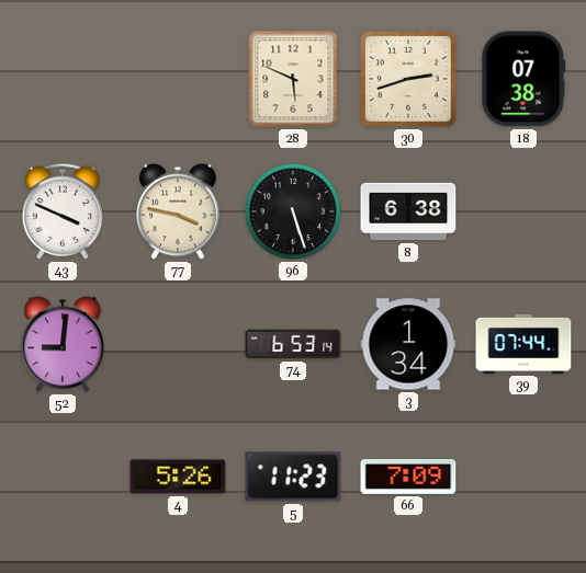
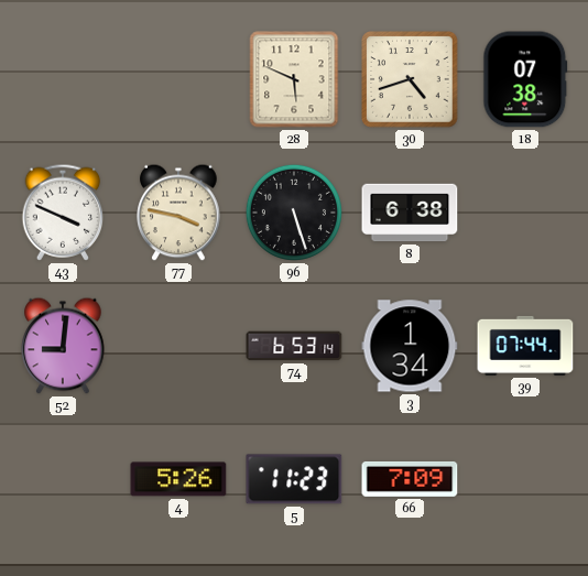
30: 2:42 -> 4:42
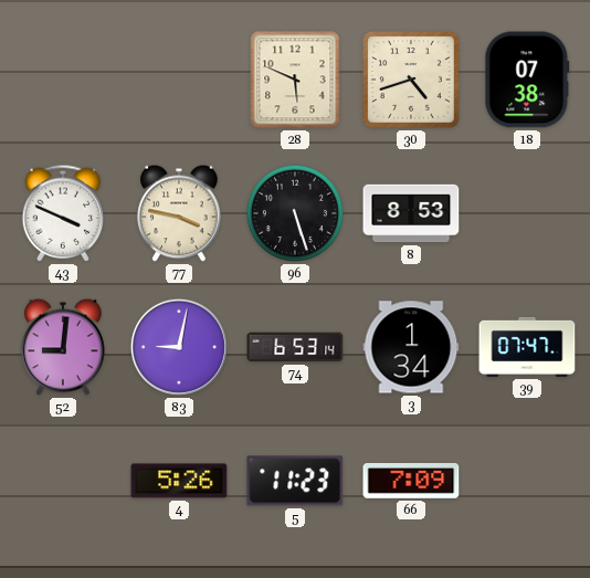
8: 6:38 -> 8:53
83: none -> 9:02
39: 07:44 -> 07:47
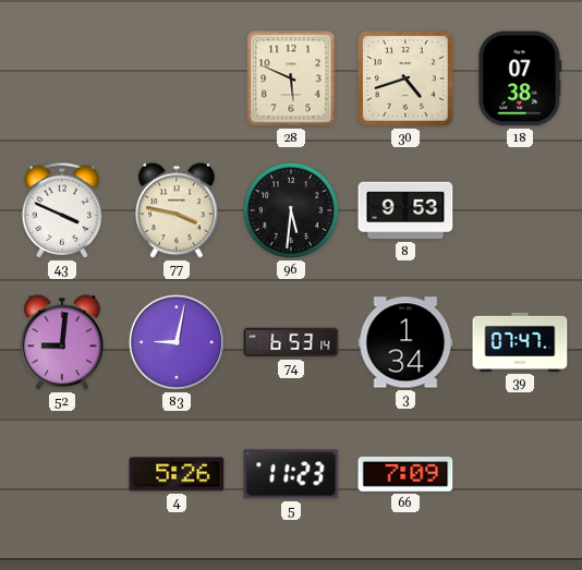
96: 5:27 -> 5:31
8: 8:53 -> 9:53
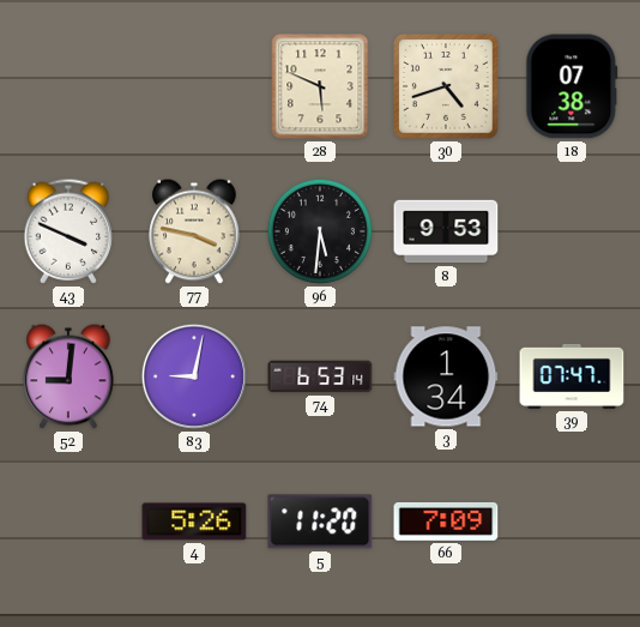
5: 11:23 -> 11:20
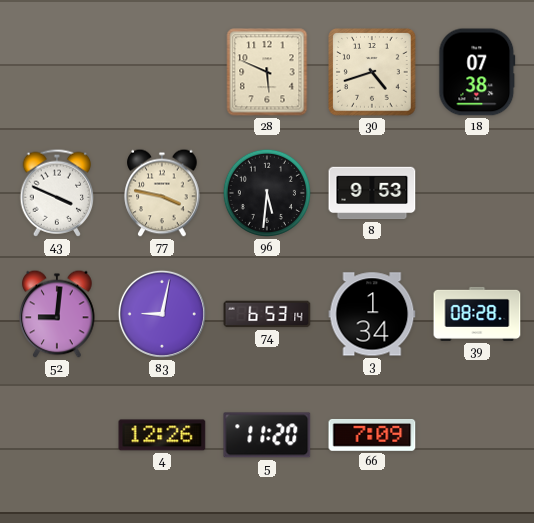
39: 07:47 -> 08:28
4: 5:26 -> 12:26
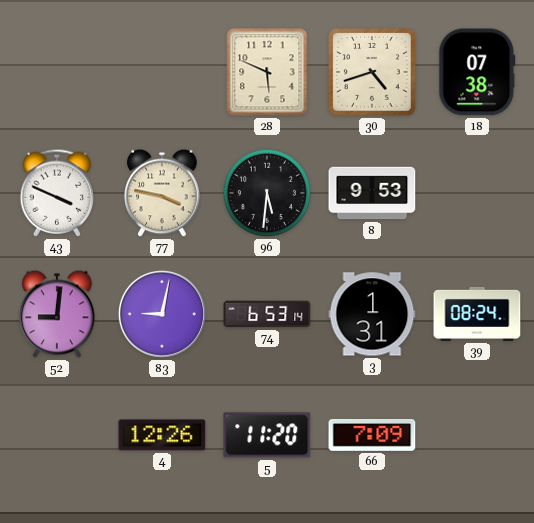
3: 1:34 -> 1:31
39: 08:28 -> 08:24
